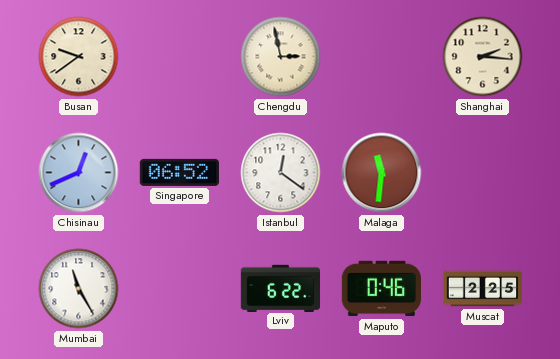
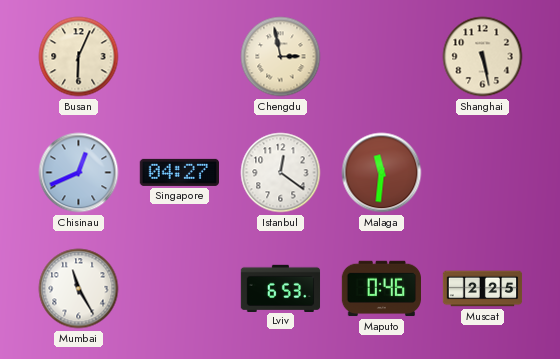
Busan: 9:39 -> 6:04
Shanghai: 2:16 -> 5:28
Singapore: 06:52 -> 04:27
Lviv: 6:22 -> 6:53
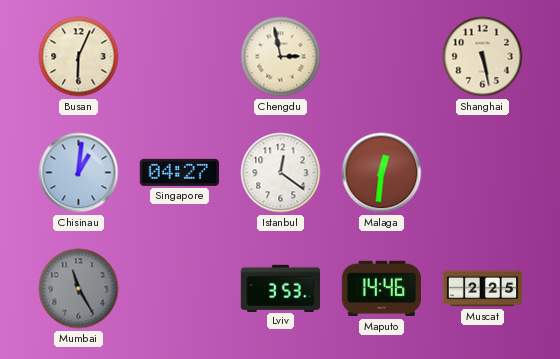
Chisinau: 12:41 -> 1:01
Malaga: 11:31 -> 12:31
Mumbai dial: white -> grey
Lviv: 6:53 -> 3:53
Maputo: 0:46 -> 14:46
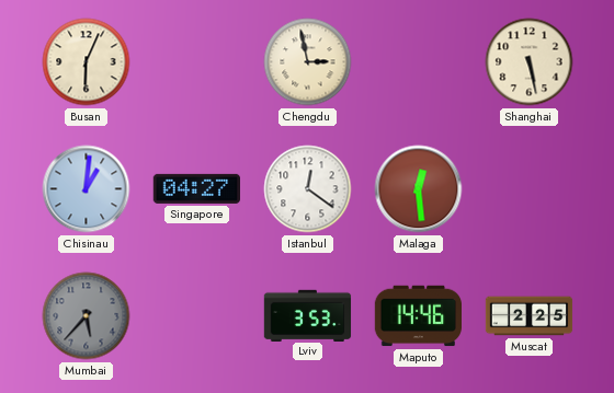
Malaga: 12:31 -> 12:29
Mumbai: 11:25 -> 5:37
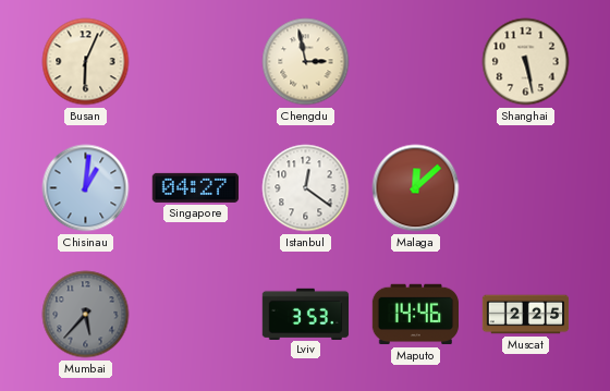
Malaga: 12:29 -> 12:08
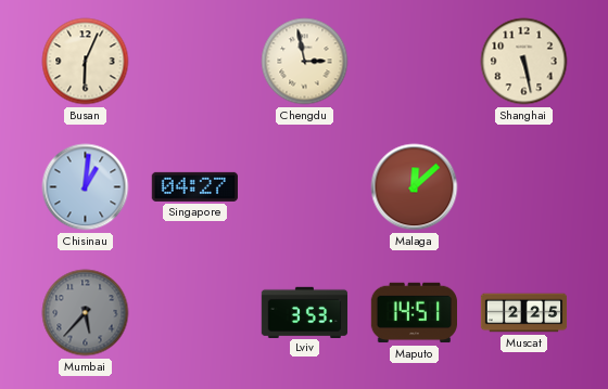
Istanbul: 12:21 -> none
Maputo: 14:46 -> 14:51
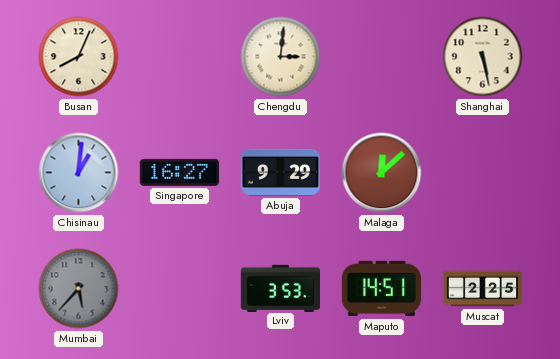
Busan: 6:04 -> 8:04
Chengdu: 2:58 -> 3:01
Singapore: 04:27 -> 16:27
Abuja: none -> 9:29
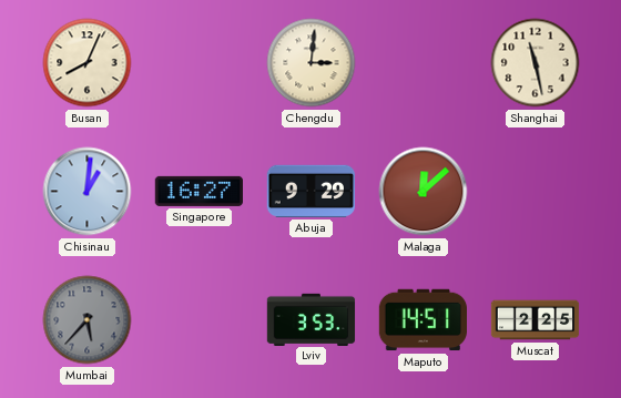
Shanghai: 5:28 -> 11:28
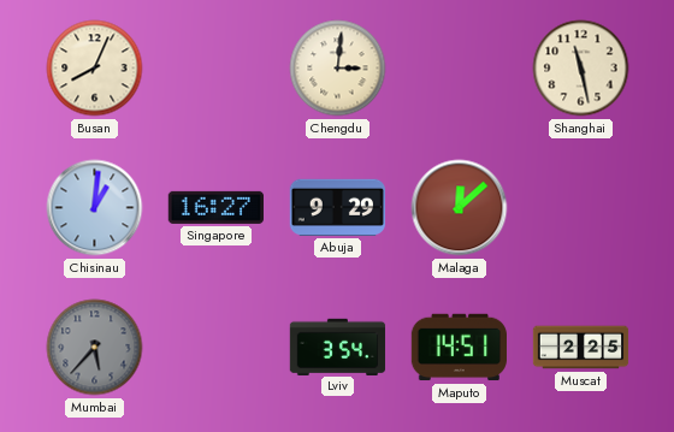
Lviv: 3:53 -> 3:54
